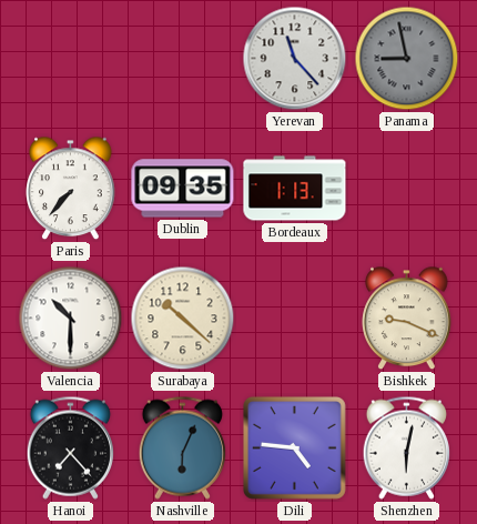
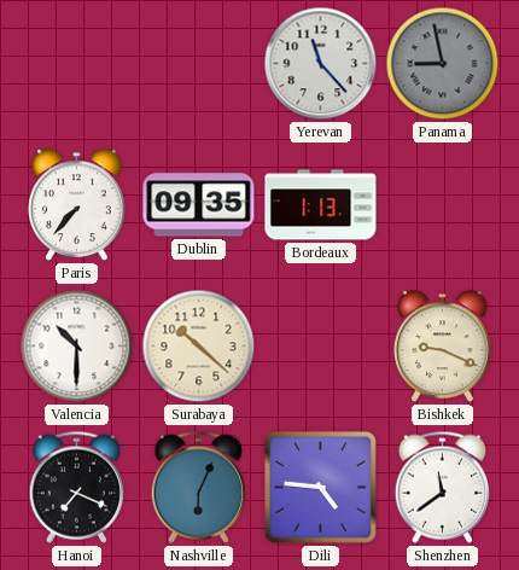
Hanoi: 7:23 -> 7:19
Shenzhen: 6:02 -> 11:39
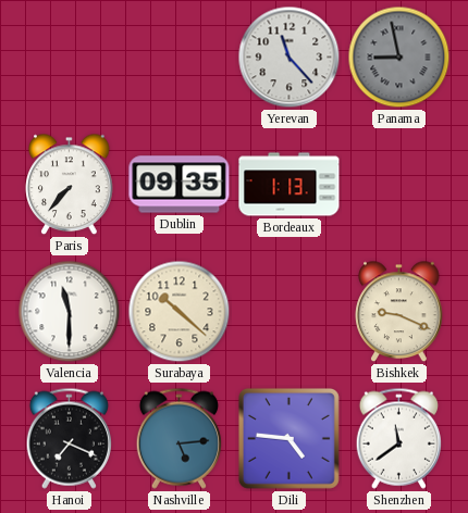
Valencia: 10:30 -> 11:30
Nashville: 6:04 -> 5:14
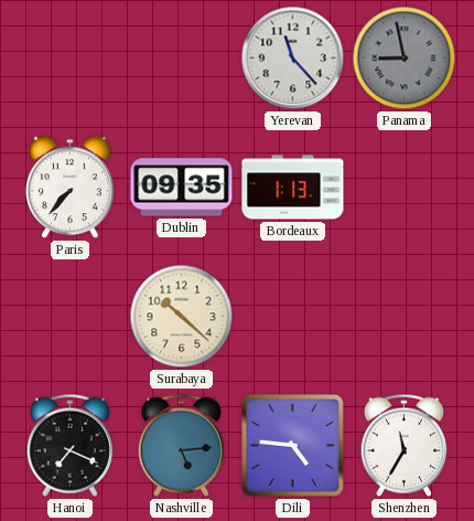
Valencia: 11:30 -> none
Bishkek: 9:19 -> none
Shenzhen: 11:39 -> 11:35
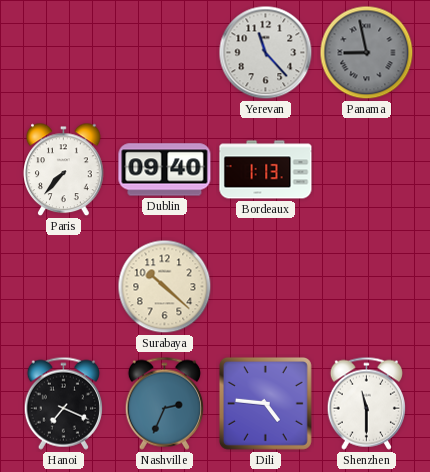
Dublin: 09:35 -> 09:40
Nashville: 5:14 -> 2:34
Shenzhen: 11:35 -> 11:30
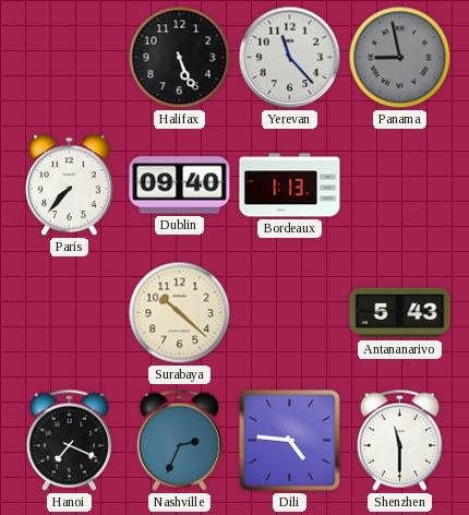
Halifax: none -> 5:26
Antananarivo: none -> 5:43
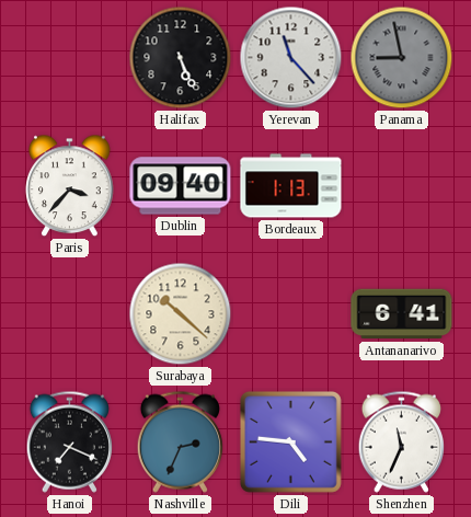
Paris: 7:37 -> 3:37
Antananarivo: 5:43 -> 6:41
Shenzhen: 11:30 -> 11:34
